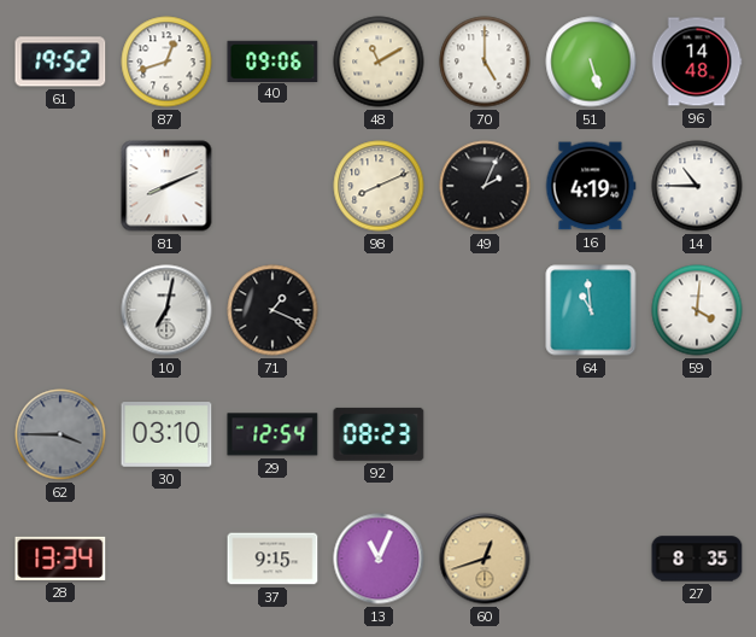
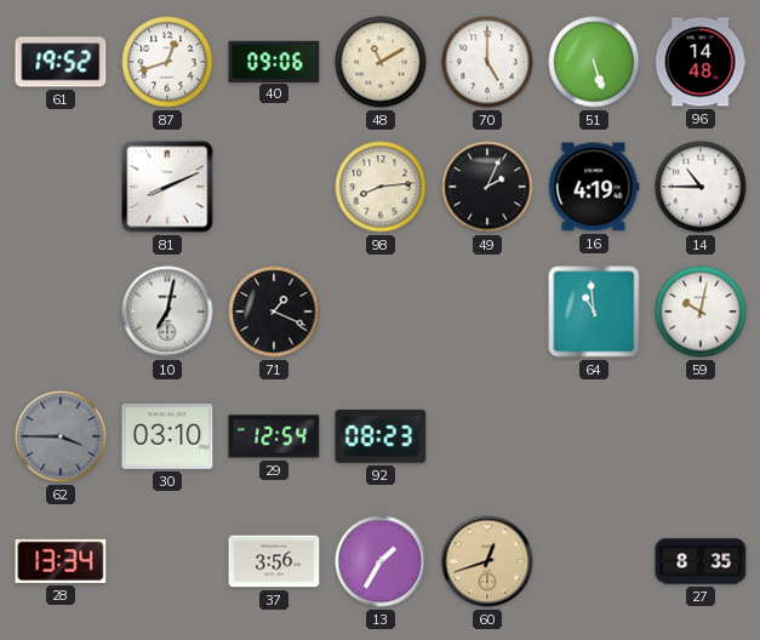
98: 8:11 -> 8:14
59: 4:01 -> 10:02
37: 9:15 -> 3:56
13: 11:04 -> 1:35
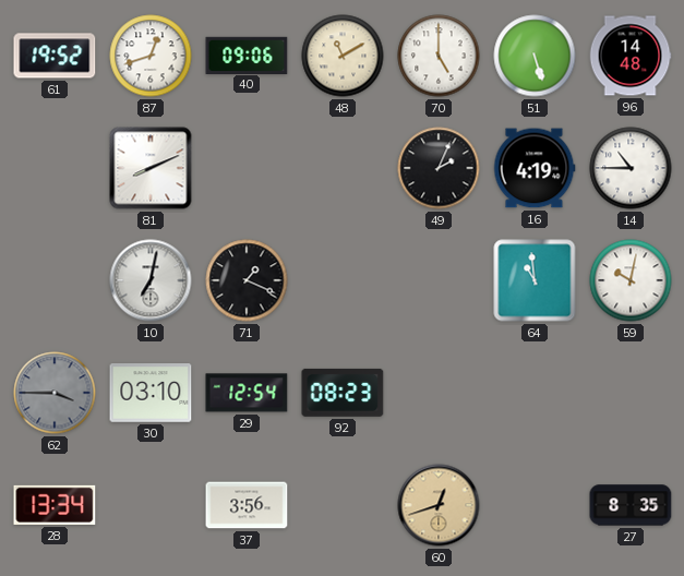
98: 8:14 -> none
13: 1:35 -> none
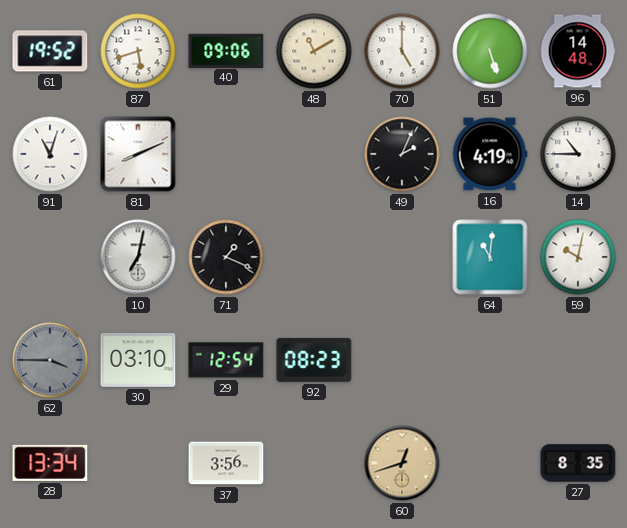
87: 12:42 -> 5:42
91: none -> 11:03
64: 10:59 -> 11:01
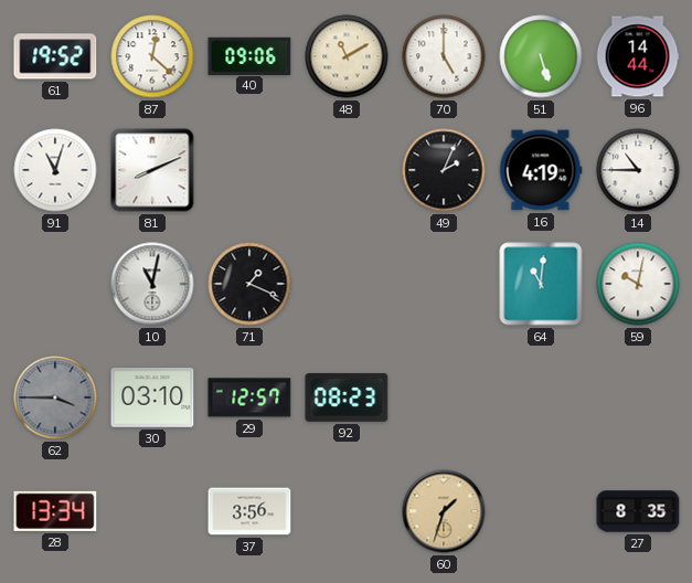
87: 5:42 -> 12:22
96: 14:48 -> 14:44
10: 7:02 -> 11:02
29: 12:54 -> 12:57
60: 12:42 -> 1:33
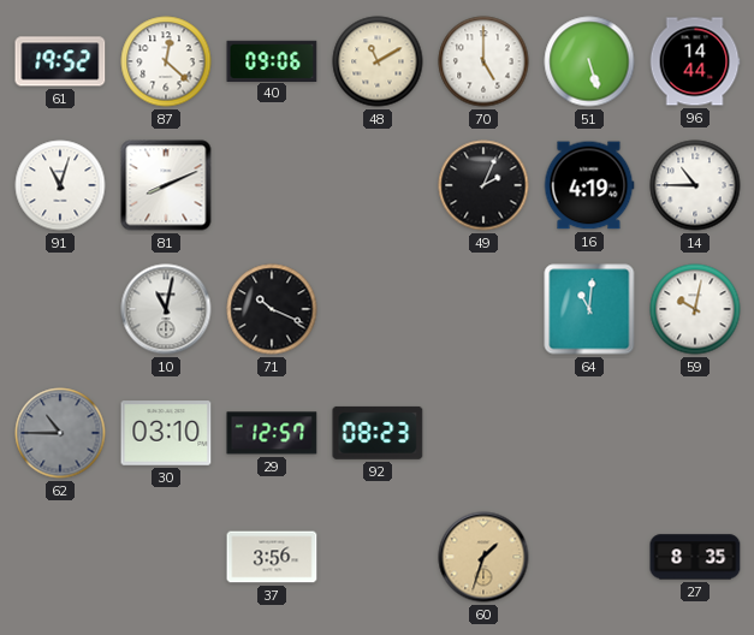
71: 1:19 -> 10:19
62: 3:45 -> 10:45
28: 13:34 -> none
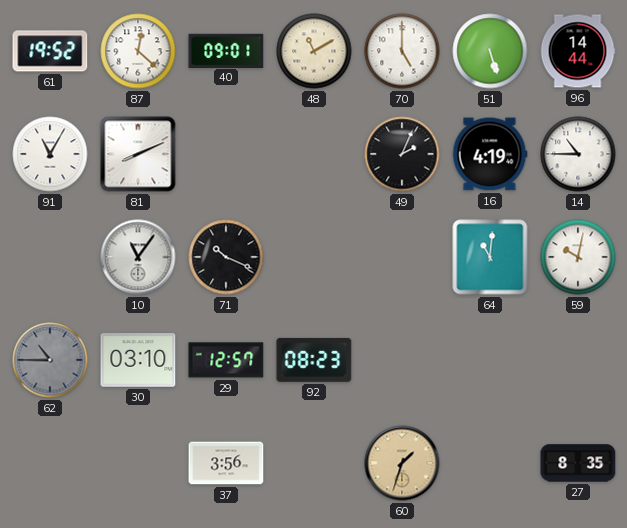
40: 09:06 -> 09:01
91: 11:03 -> 11:05
10: 11:02 -> 11:06
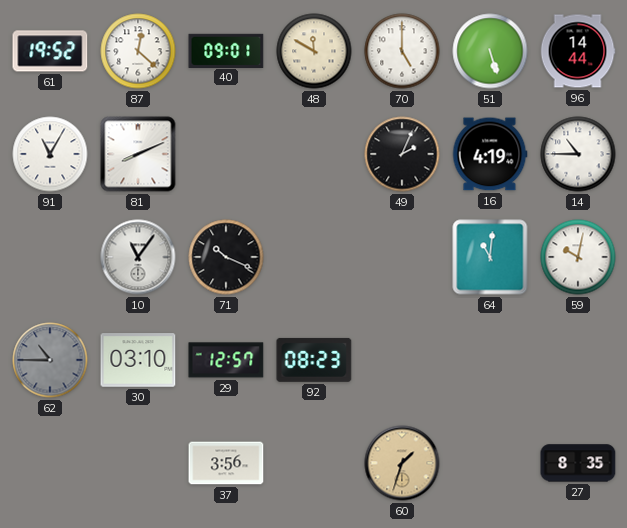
48: 11:10 -> 11:50
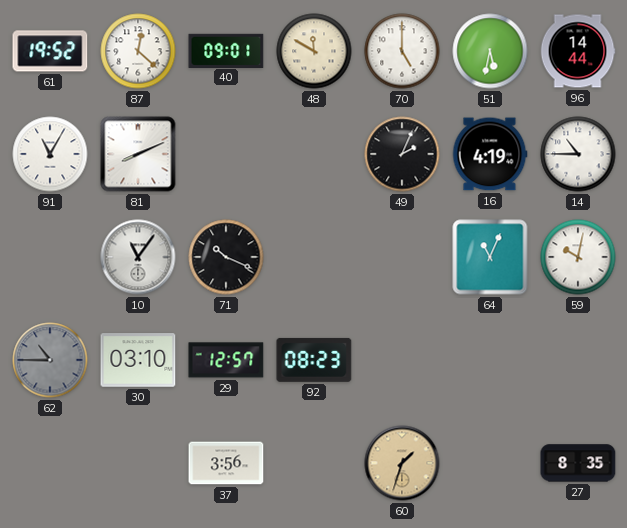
51: 5:27 -> 5:32
64: 11:01 -> 11:04
